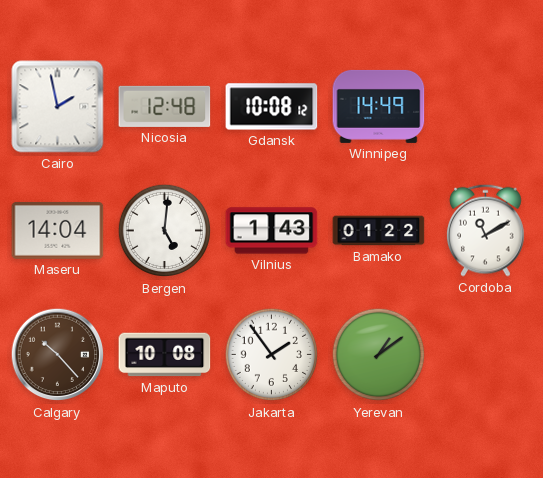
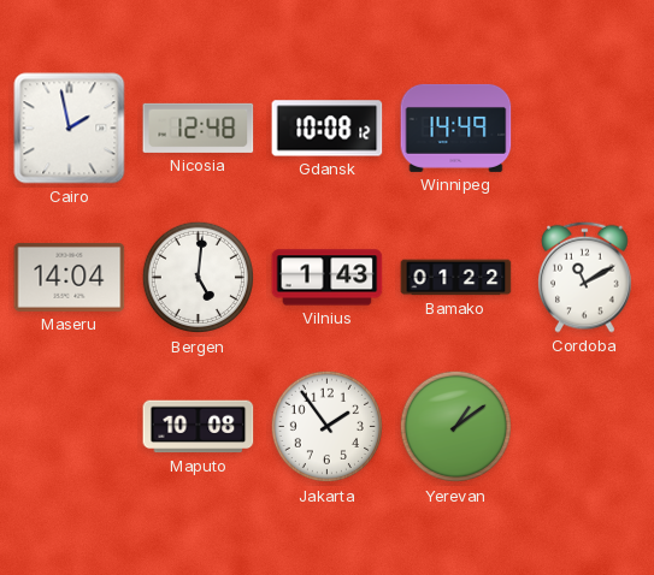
Calgary: 10:23 -> none
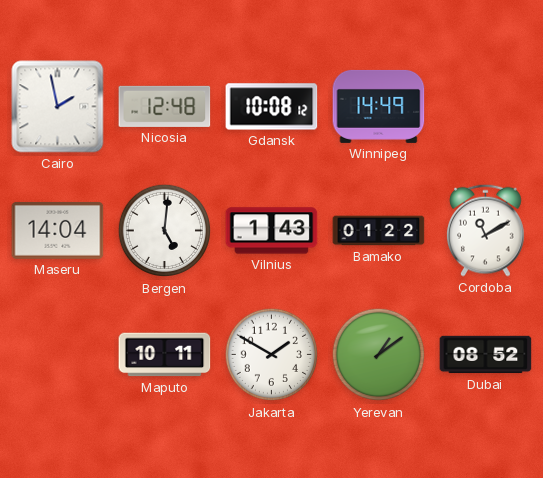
Maputo: 10:08 -> 10:11
Jakarta: 1:54 -> 1:50
Dubai: none -> 08:52
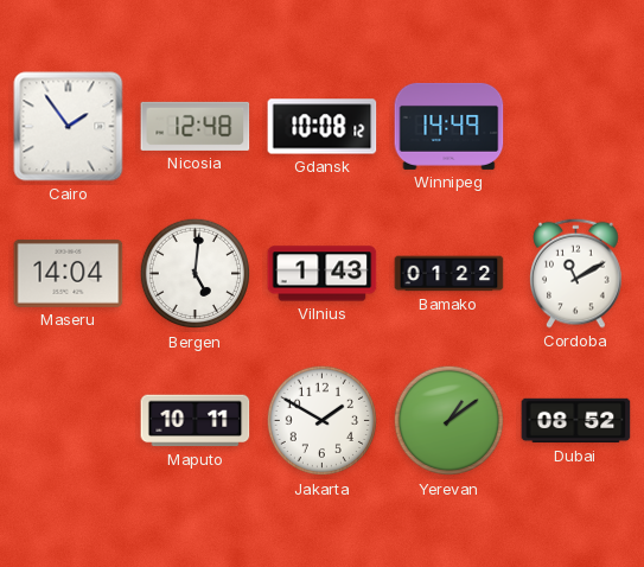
Cairo: 1:58 -> 1:54
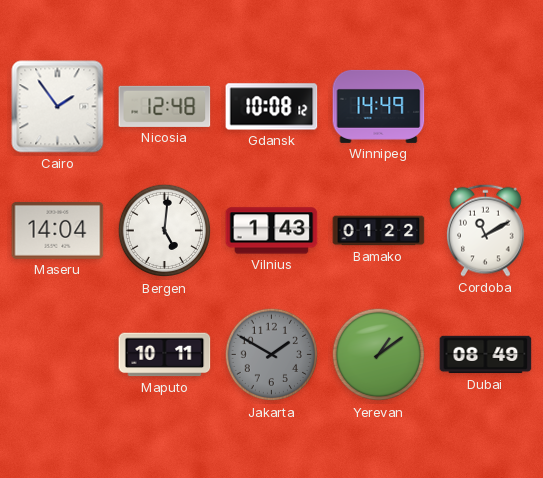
Jakarta dial: white -> grey
Dubai: 08:52 -> 08:49
